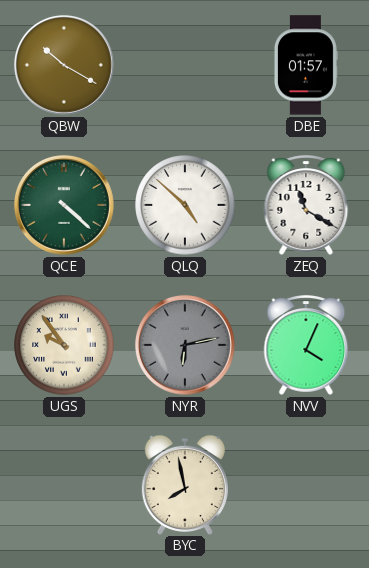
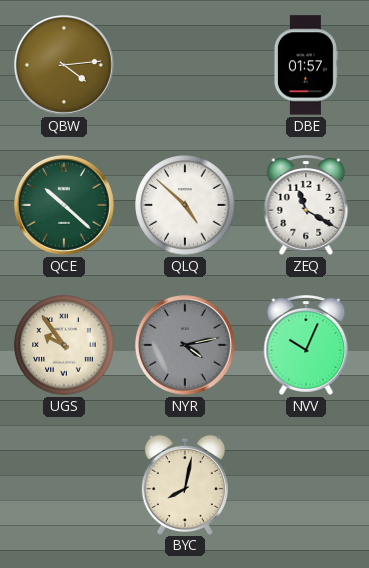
QBW: 10:20 -> 4:14
QCE: 4:22 -> 10:22
NYR: 6:13 -> 4:13
NVV: 4:04 -> 10:04
BYC: 7:58 -> 8:02
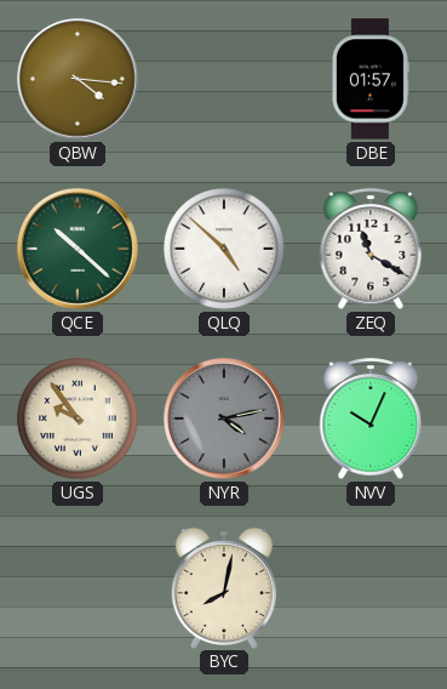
QBW: 4:14 -> 4:16
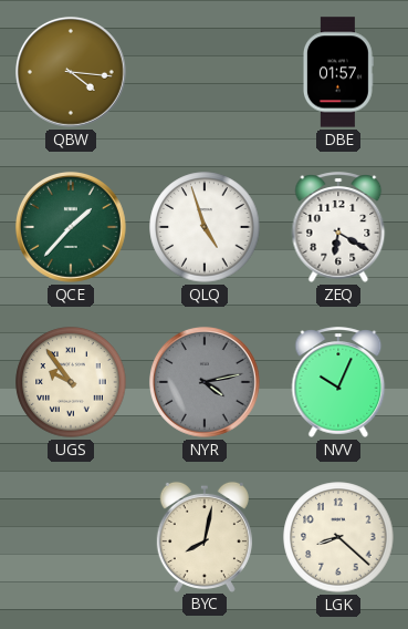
QCE: 10:22 -> 1:37
QLQ: 4:52 -> 4:57
ZEQ: 11:20 -> 6:20
LGK: none -> 8:22
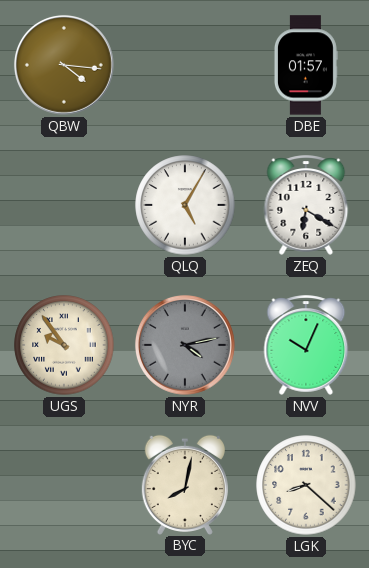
QCE: 1:37 -> none
QLQ: 4:57 -> 5:05
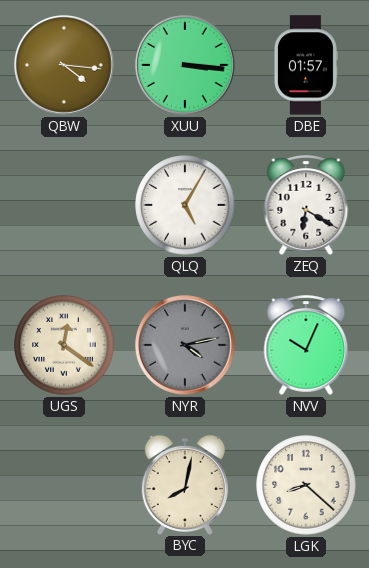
XUU: none -> 3:16
UGS: 9:54 -> 12:21
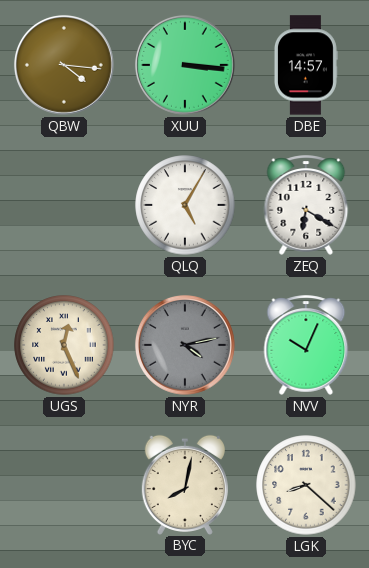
DBE: 01:57 -> 14:57
UGS: 12:21 -> 12:26
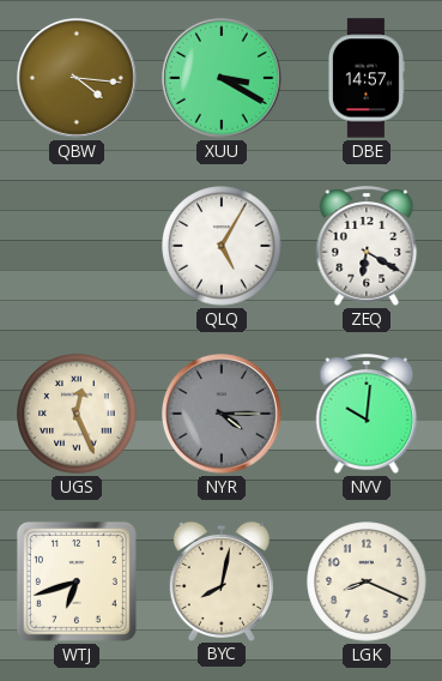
XUU: 3:16 -> 3:20
NYR: 4:13 -> 4:15
NVV: 10:04 -> 10:01
WTJ: none -> 6:42
LGK: 8:22 -> 8:19
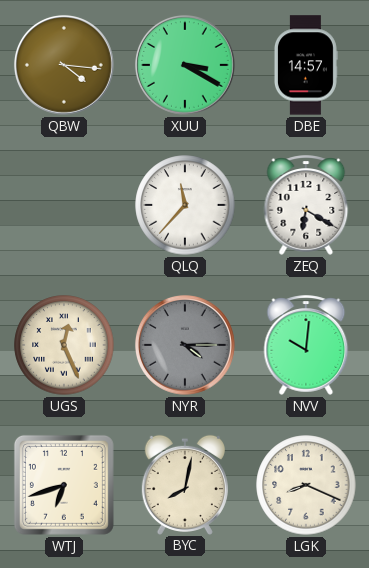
QLQ: 5:05 -> 11:37
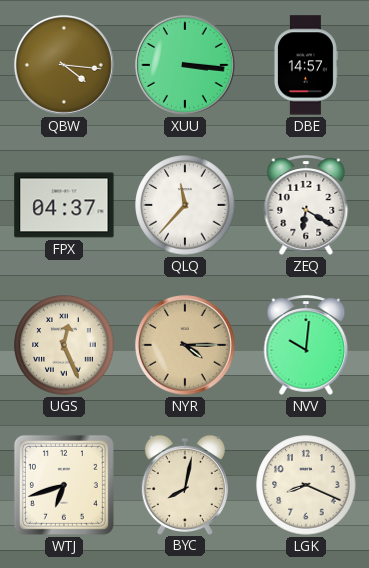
XUU: 3:20 -> 3:16
FPX: none -> 04:37
NYR dial: grey -> champagne
